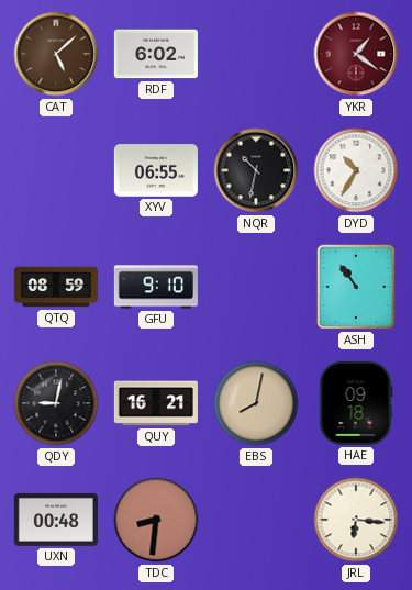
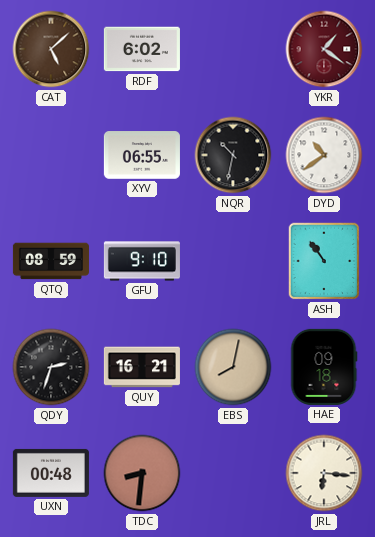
DYD: 10:35 -> 10:39
QDY: 9:02 -> 2:33
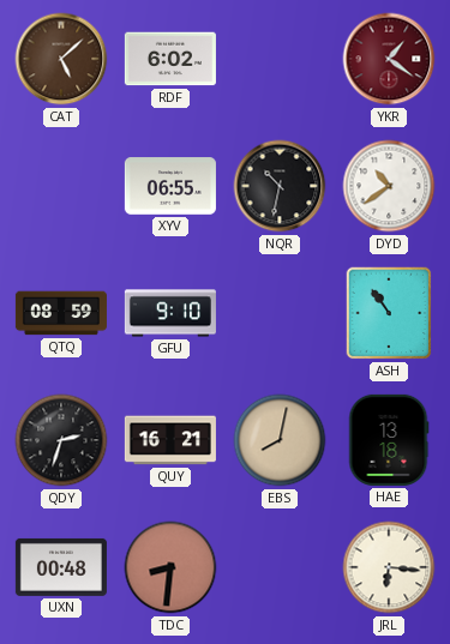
HAE: 09:18 -> 13:18
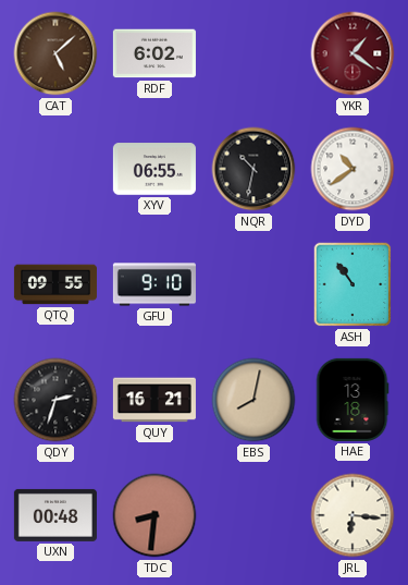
QTQ: 08:59 -> 09:55
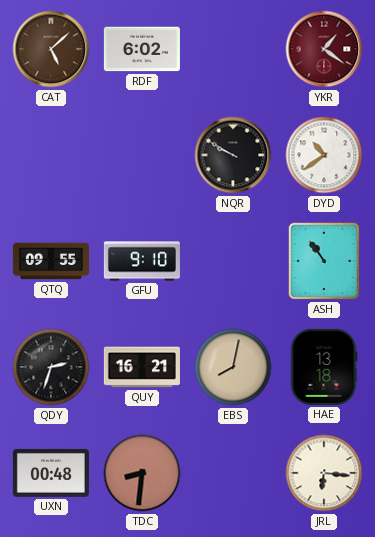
XYV: 06:55 -> none
NQR: 10:32 -> 9:50
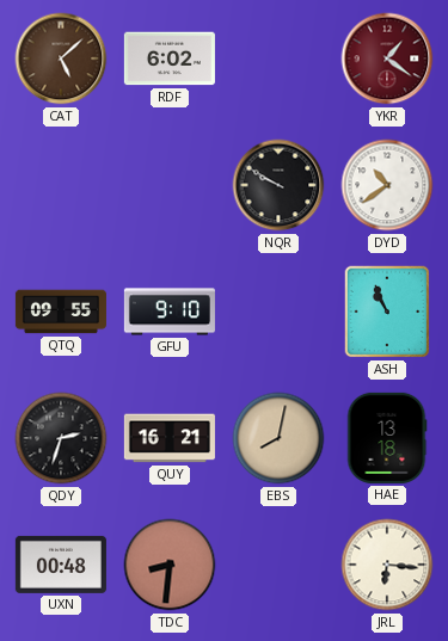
ASH: 10:54 -> 10:56
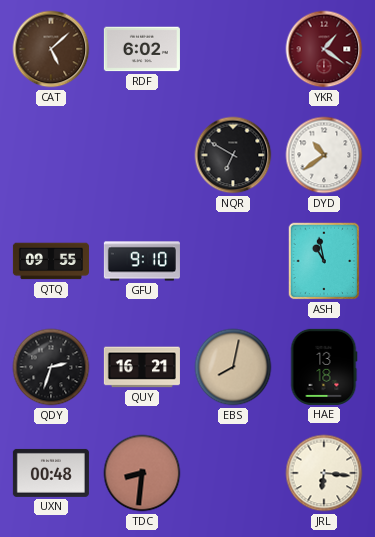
NQR: 9:50 -> 6:50
ASH: 10:56 -> 10:58
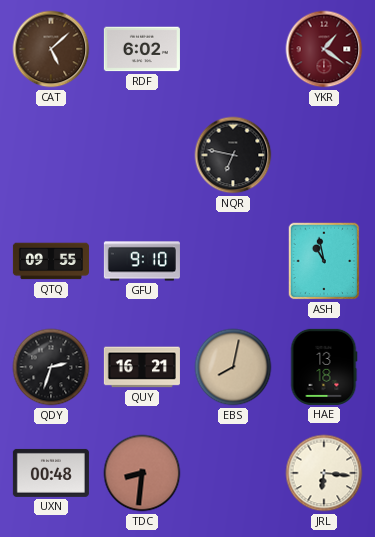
NQR: 6:50 -> 6:47
DYD: 10:39 -> none
